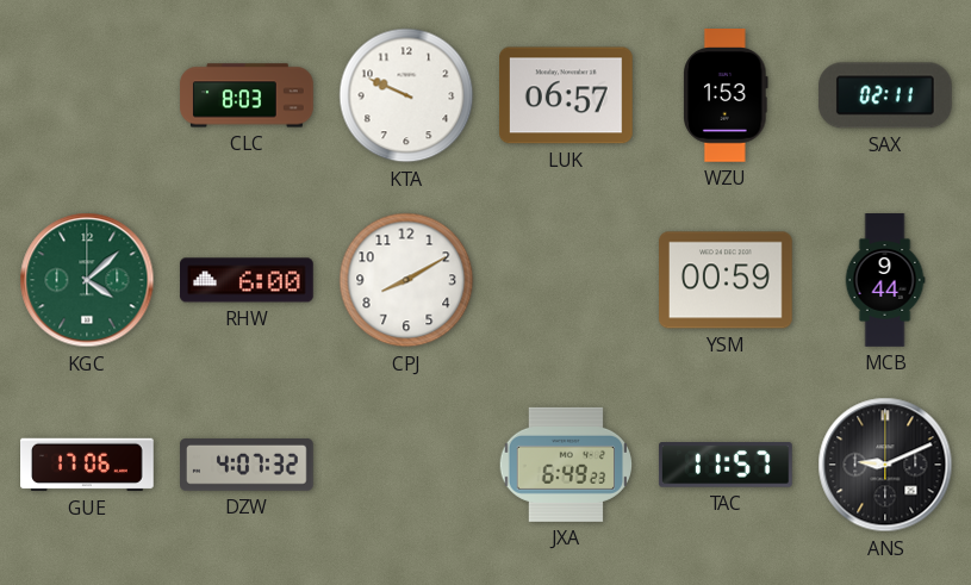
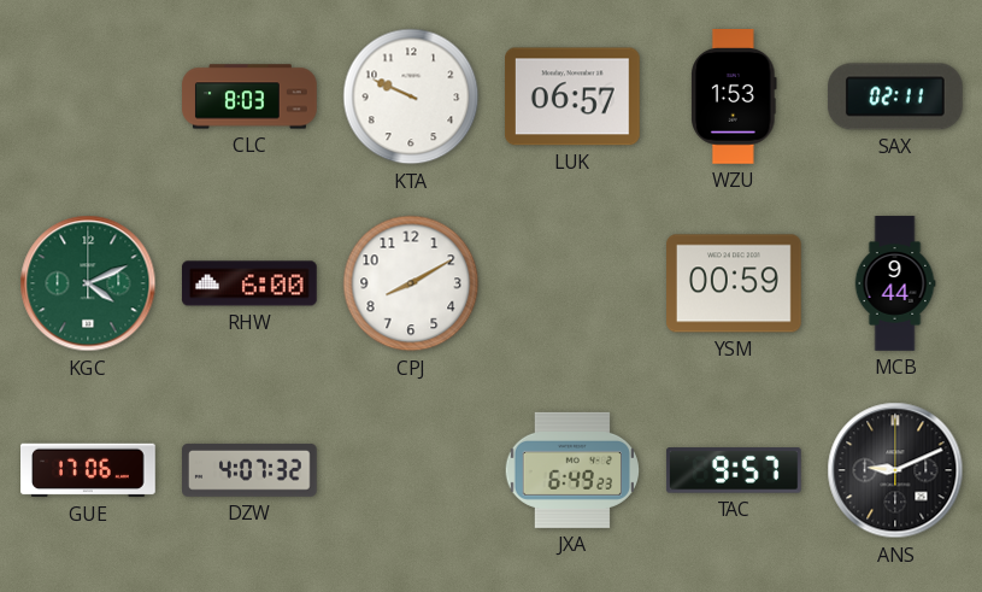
KGC: 4:08 -> 4:11
TAC: 11:57 -> 9:57
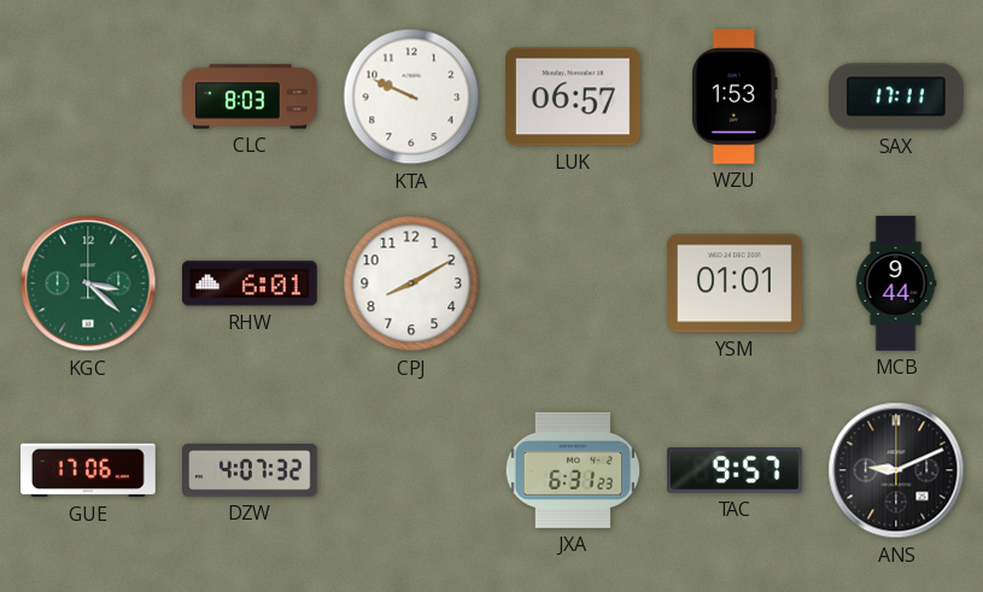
SAX: 02:11 -> 17:11
KGC: 4:11 -> 3:22
RHW: 6:00 -> 6:01
YSM: 00:59 -> 01:01
JXA: 6:49 -> 6:31
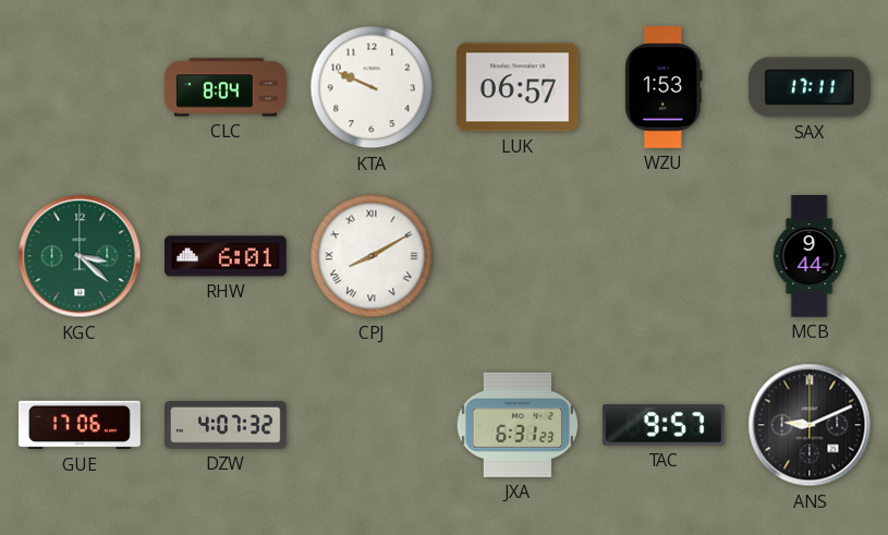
CLC: 8:03 -> 8:04
CPJ numerals: Arabic -> Roman
YSM: 01:01 -> none
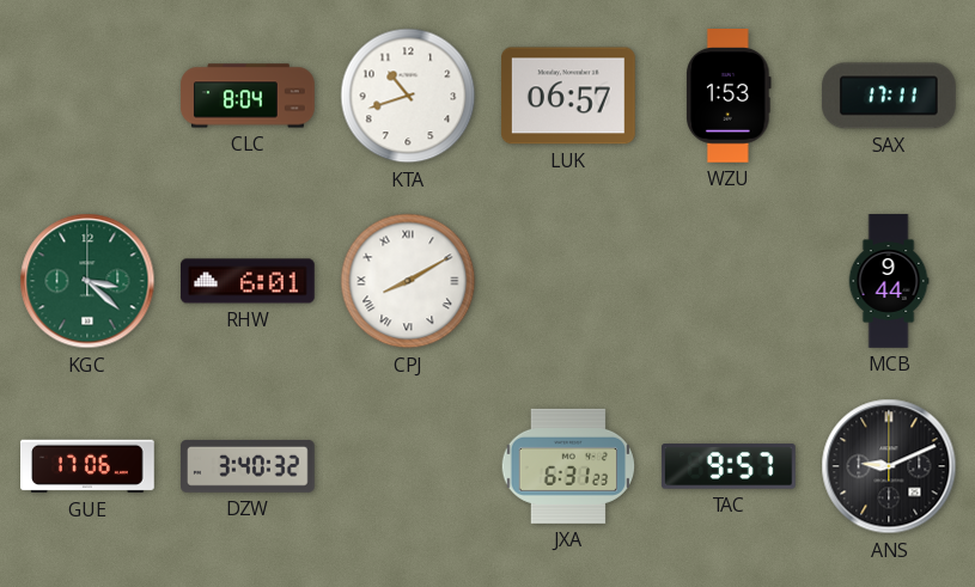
KTA: 9:49 -> 10:42
DZW: 4:07 -> 3:40
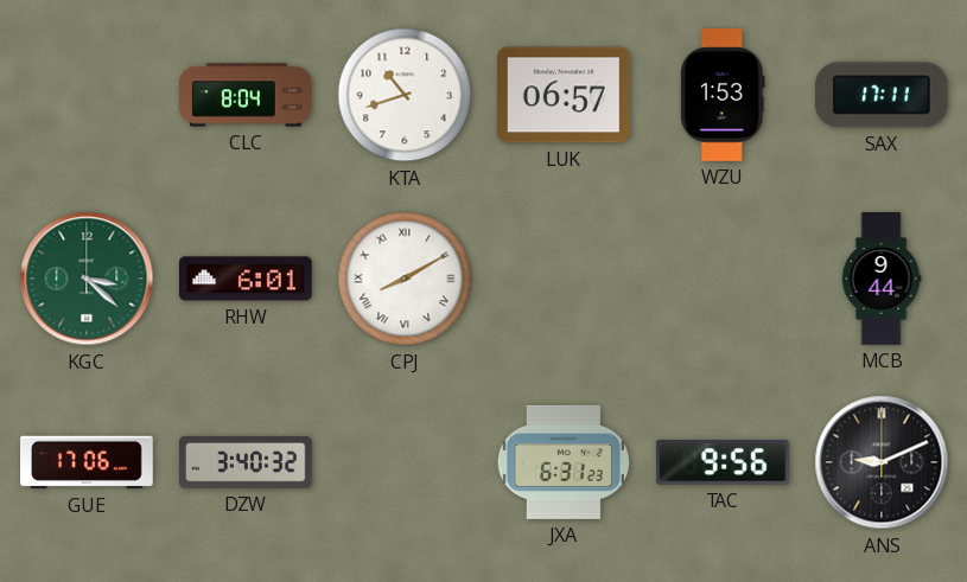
TAC: 9:57 -> 9:56
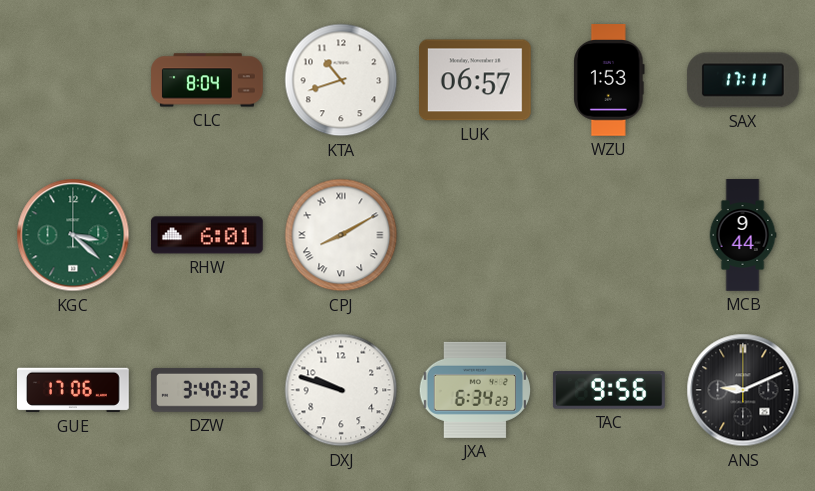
DXJ: none -> 9:48
JXA: 6:31 -> 6:34
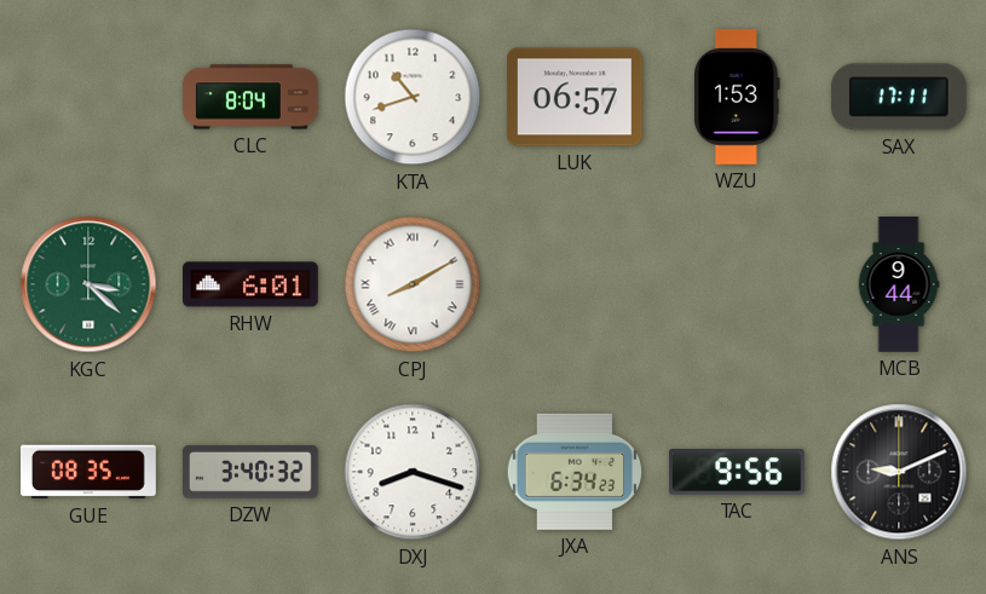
GUE: 17:06 -> 08:35
DXJ: 9:48 -> 8:18
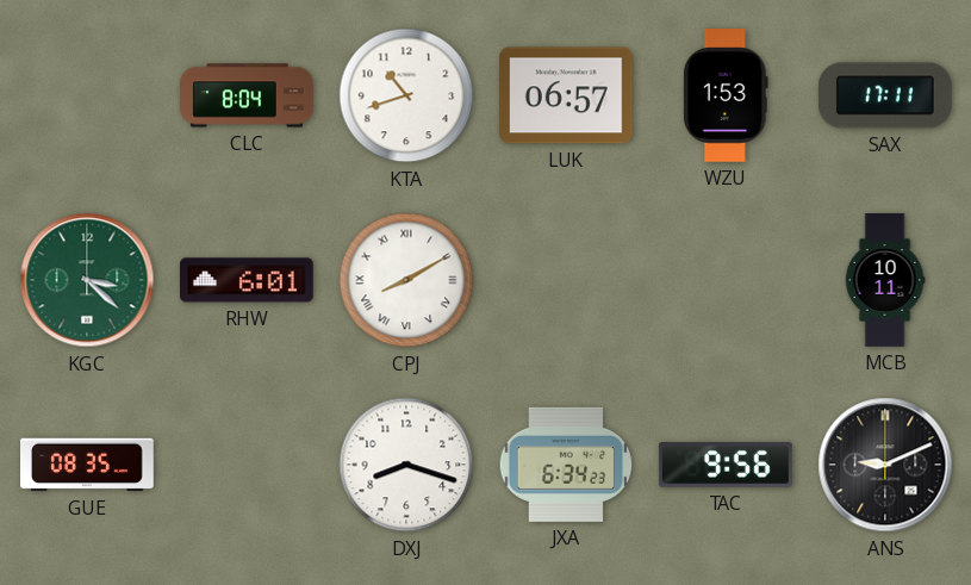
MCB: 9:44 -> 10:11
DZW: 3:40 -> none
